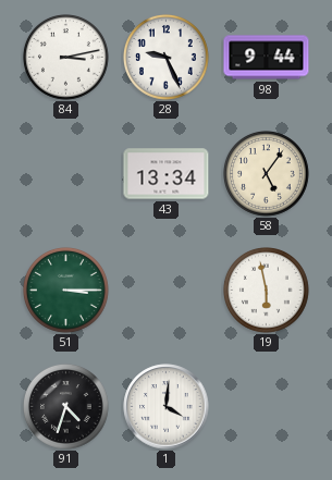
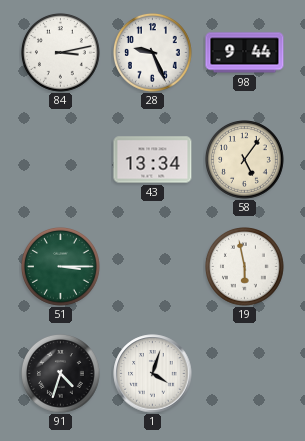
1: 4:01 -> 4:03
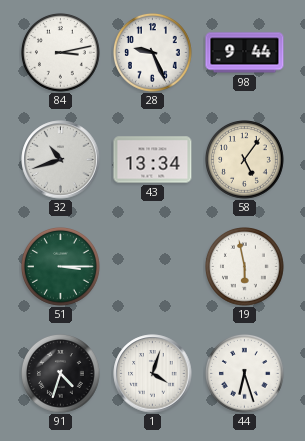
32: none -> 10:42
44: none -> 6:27
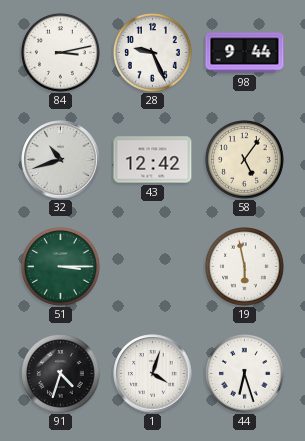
43: 13:34 -> 12:42
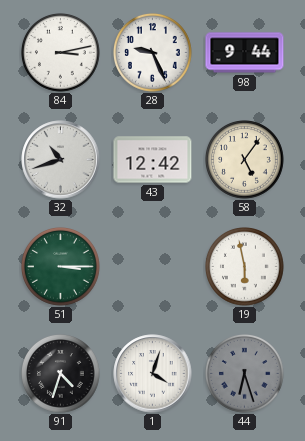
44 dial: white -> grey
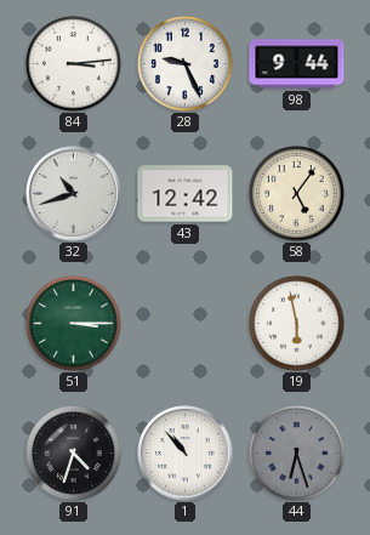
84: 3:13 -> 3:14
1: 4:03 -> 10:53
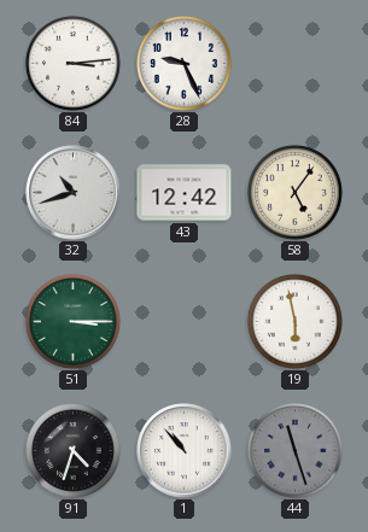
98: 9:44 -> none
44: 6:27 -> 11:27
